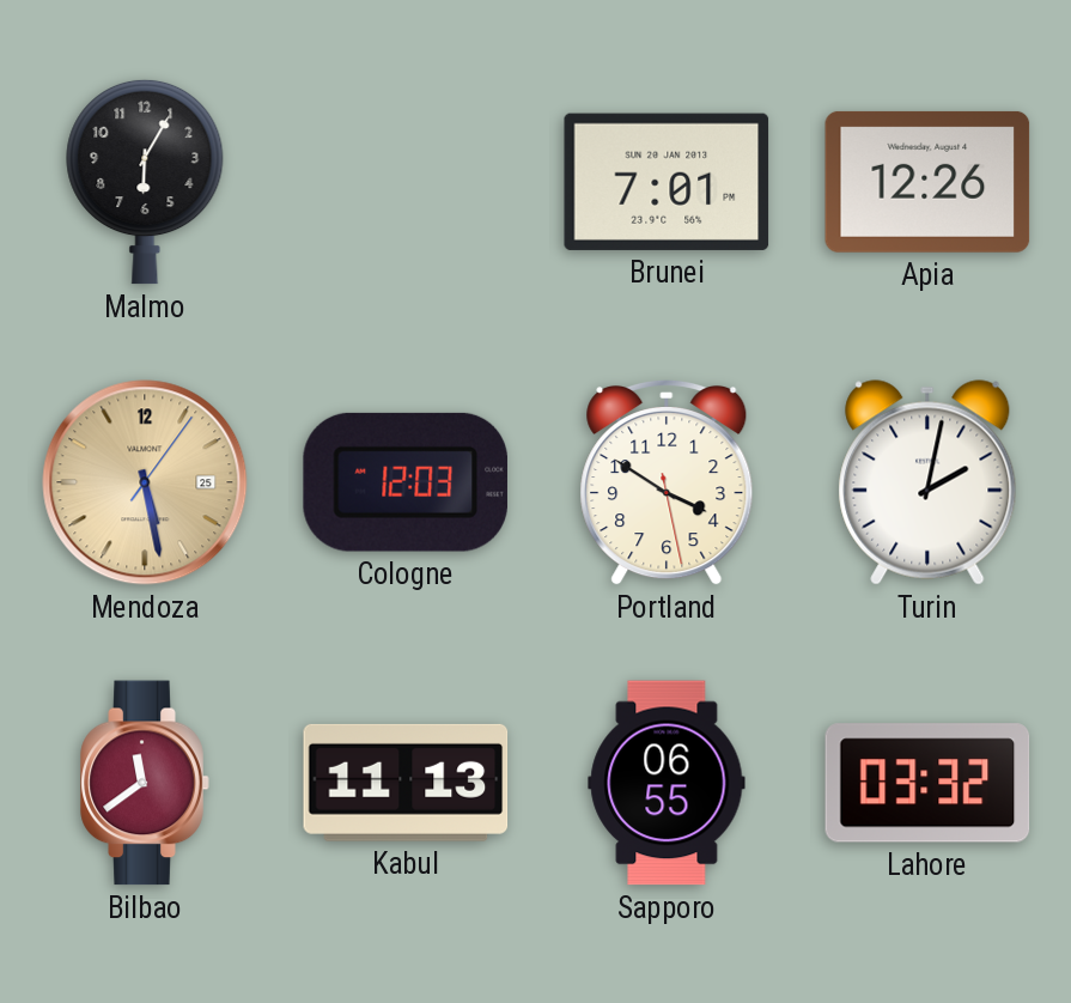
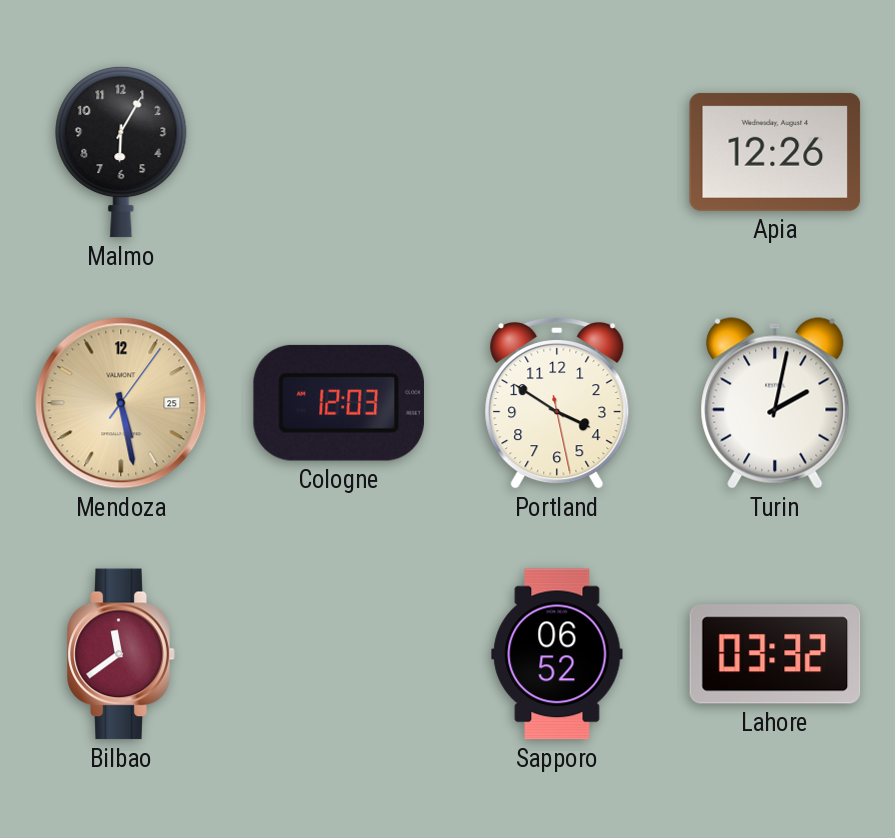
Brunei: 7:01 -> none
Kabul: 11:13 -> none
Sapporo: 06:55 -> 06:52
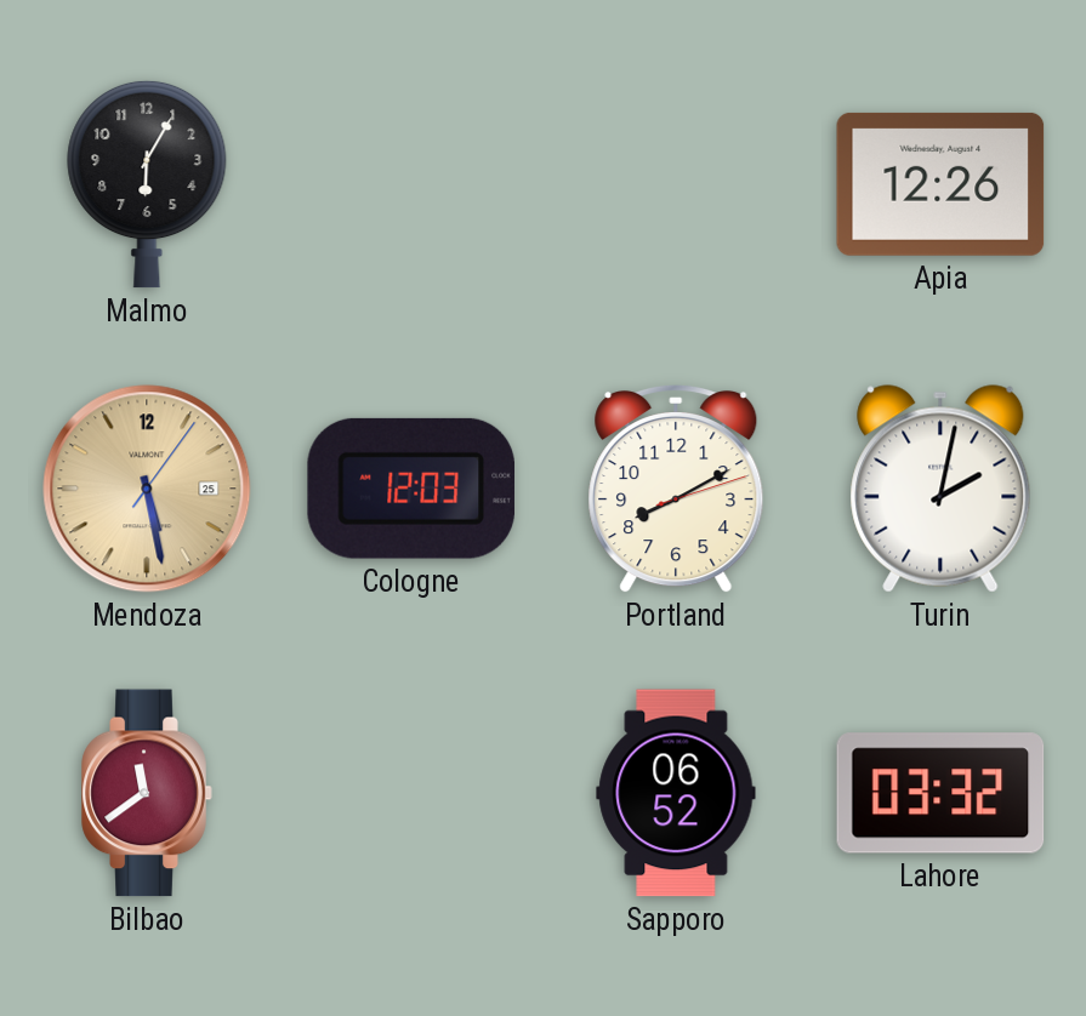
Portland: 3:50 -> 8:10
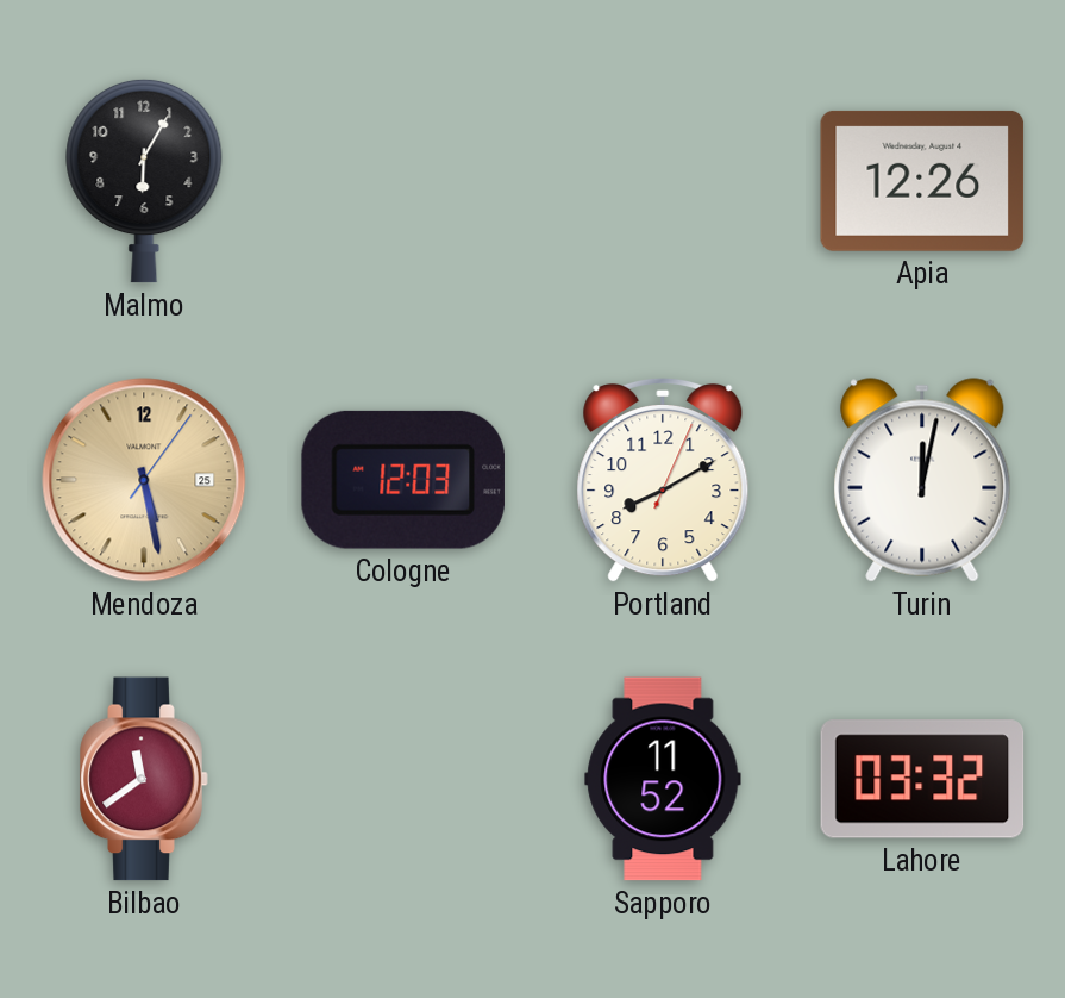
Portland: 8:10:12 -> 8:10:04
Turin: 2:02 -> 12:02
Sapporo: 06:52 -> 11:52
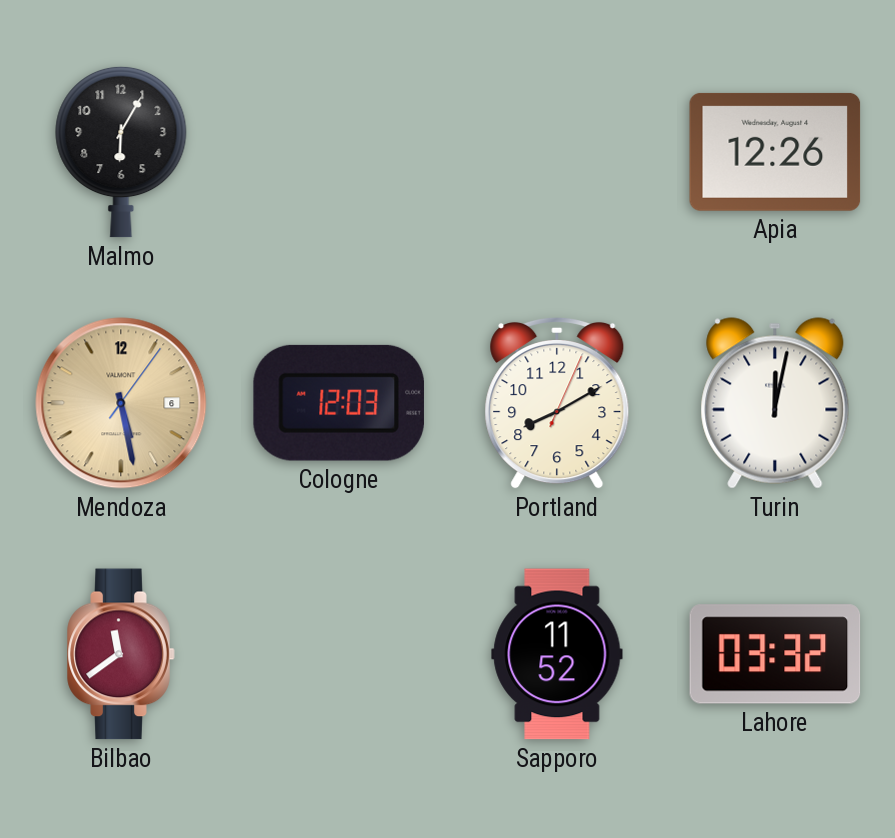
Mendoza date: 25 -> 6
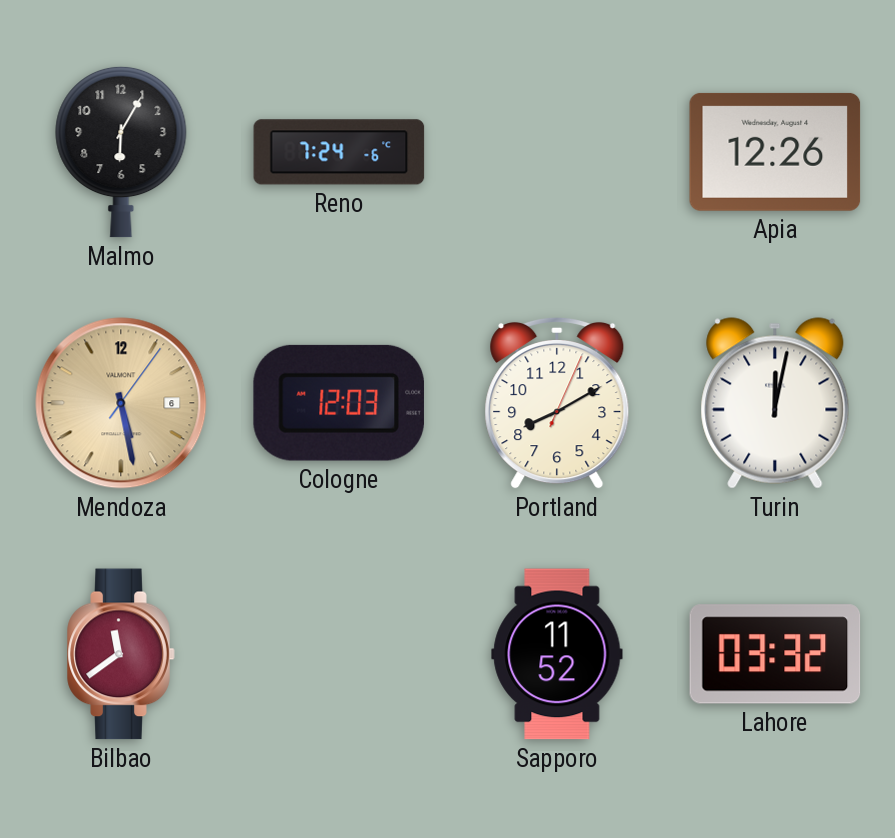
Reno: none -> 7:24
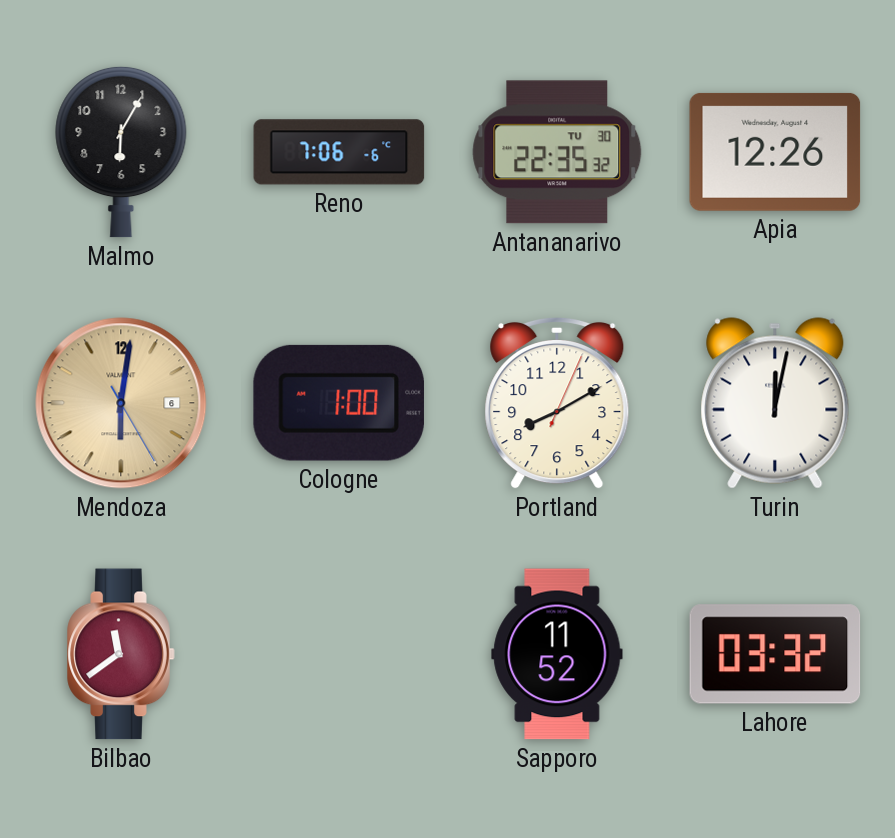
Reno: 7:24 -> 7:06
Antananarivo: none -> 22:35
Mendoza: 5:28 -> 6:01
Cologne: 12:03 -> 1:00
